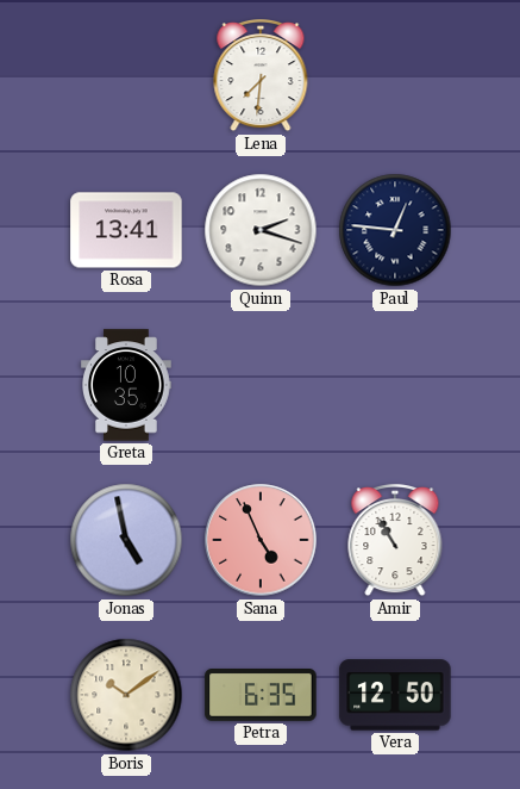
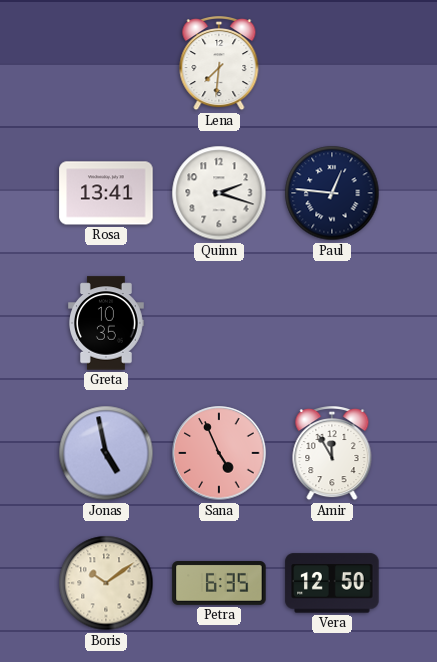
Amir: 10:55 -> 11:55
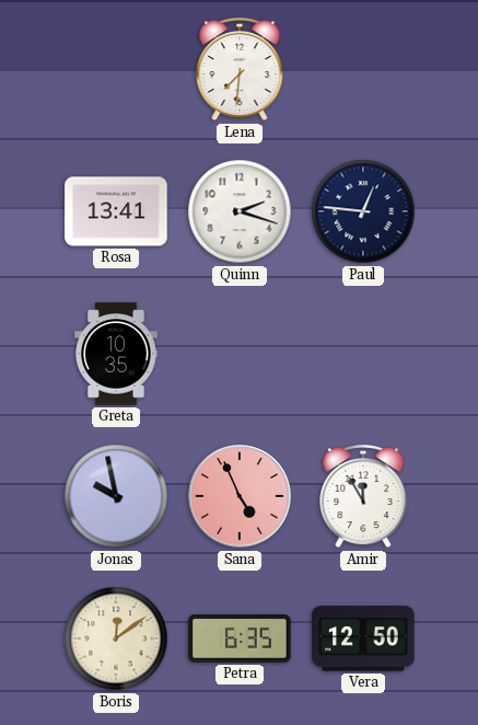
Jonas: 4:58 -> 9:58
Boris: 10:09 -> 12:09
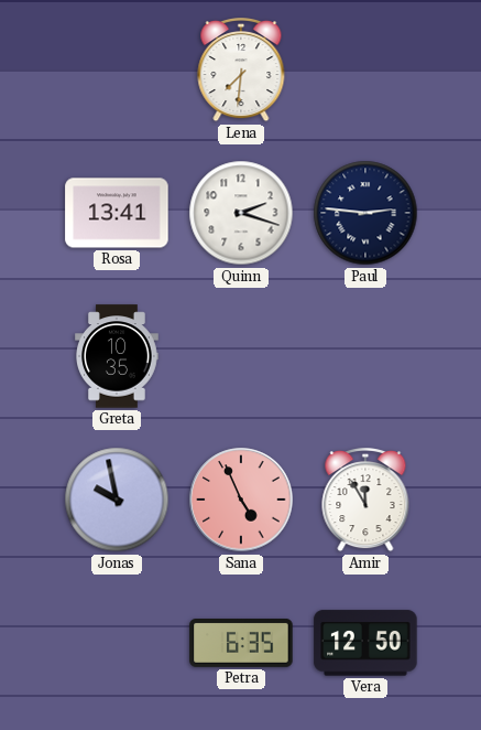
Paul: 12:46 -> 2:46
Boris: 12:09 -> none
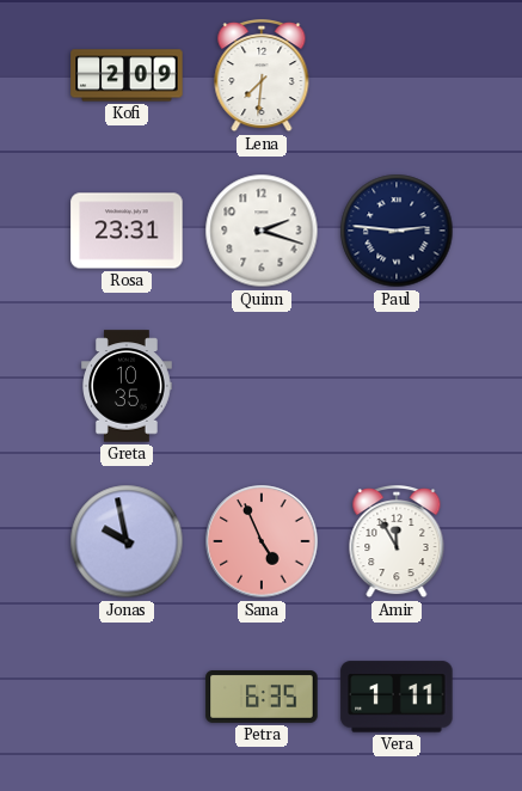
Kofi: none -> 2:09
Rosa: 13:41 -> 23:31
Vera: 12:50 -> 1:11
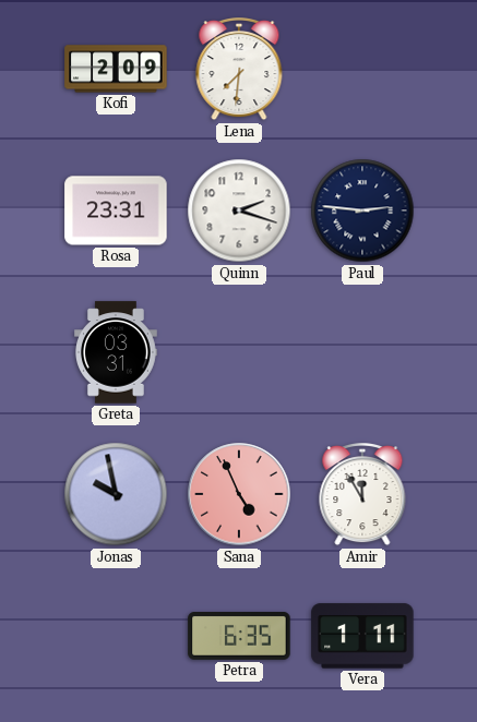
Greta: 10:35 -> 03:31
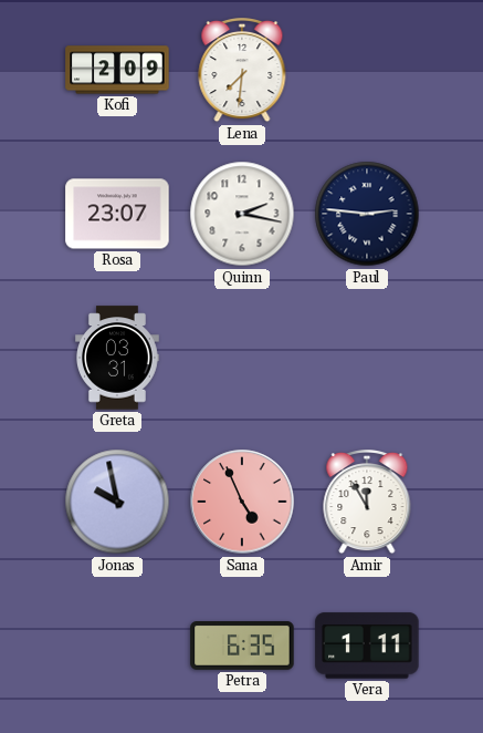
Rosa: 23:31 -> 23:07
Quinn: 2:18 -> 2:17
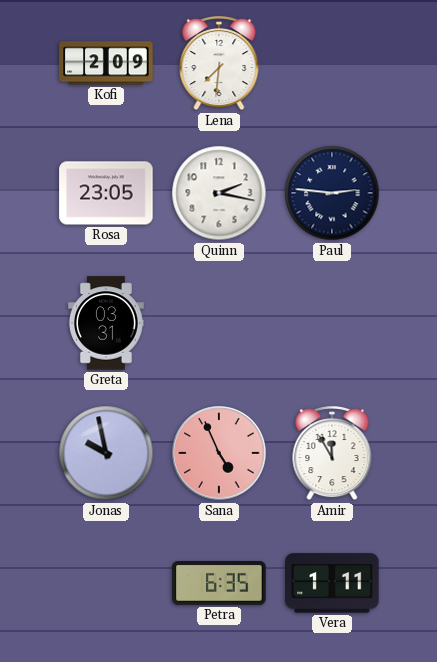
Rosa: 23:07 -> 23:05
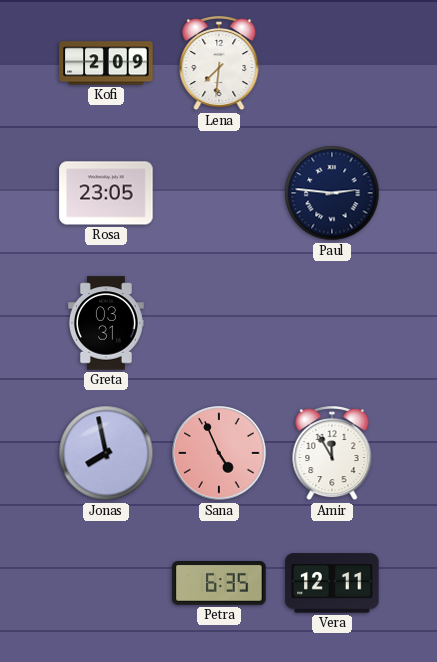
Quinn: 2:17 -> none
Jonas: 9:58 -> 7:58
Vera: 1:11 -> 12:11
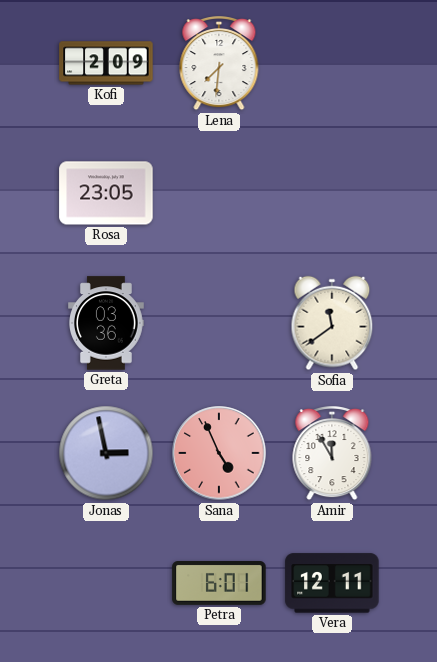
Paul: 2:46 -> none
Greta: 03:31 -> 03:36
Sofia: none -> 11:39
Jonas: 7:58 -> 2:58
Petra: 6:35 -> 6:01
